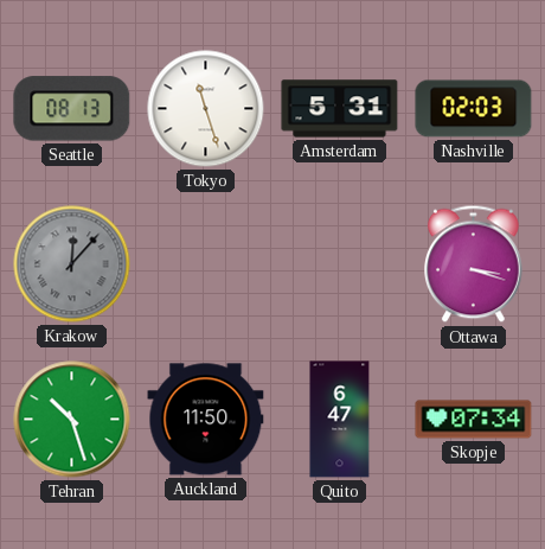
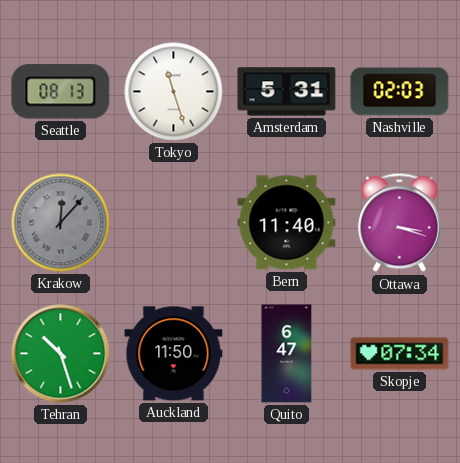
Bern: none -> 11:40
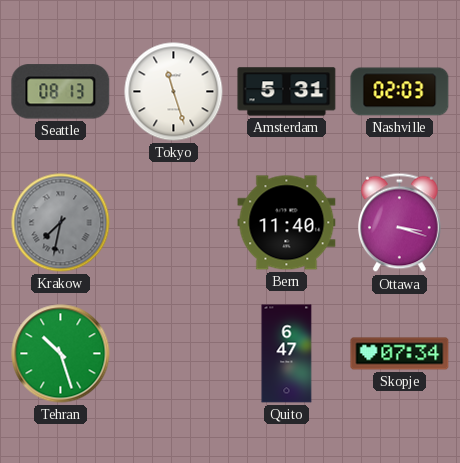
Krakow: 12:07 -> 7:32
Auckland: 11:50 -> none
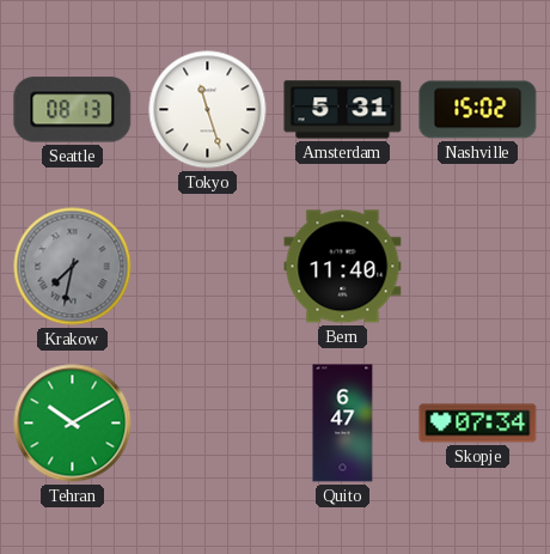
Nashville: 02:03 -> 15:02
Ottawa: 3:18 -> none
Tehran: 10:27 -> 10:10
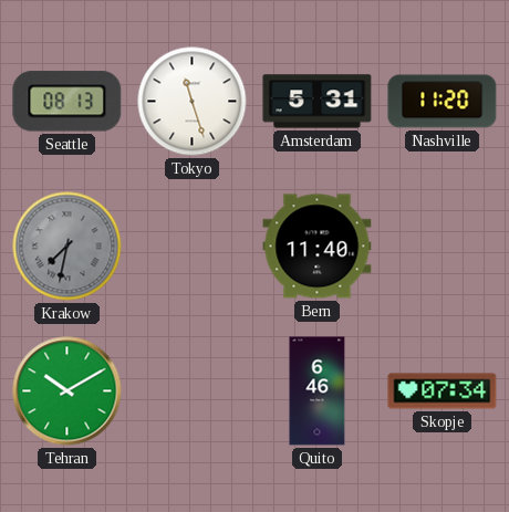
Nashville: 15:02 -> 11:20
Quito: 6:47 -> 6:46
